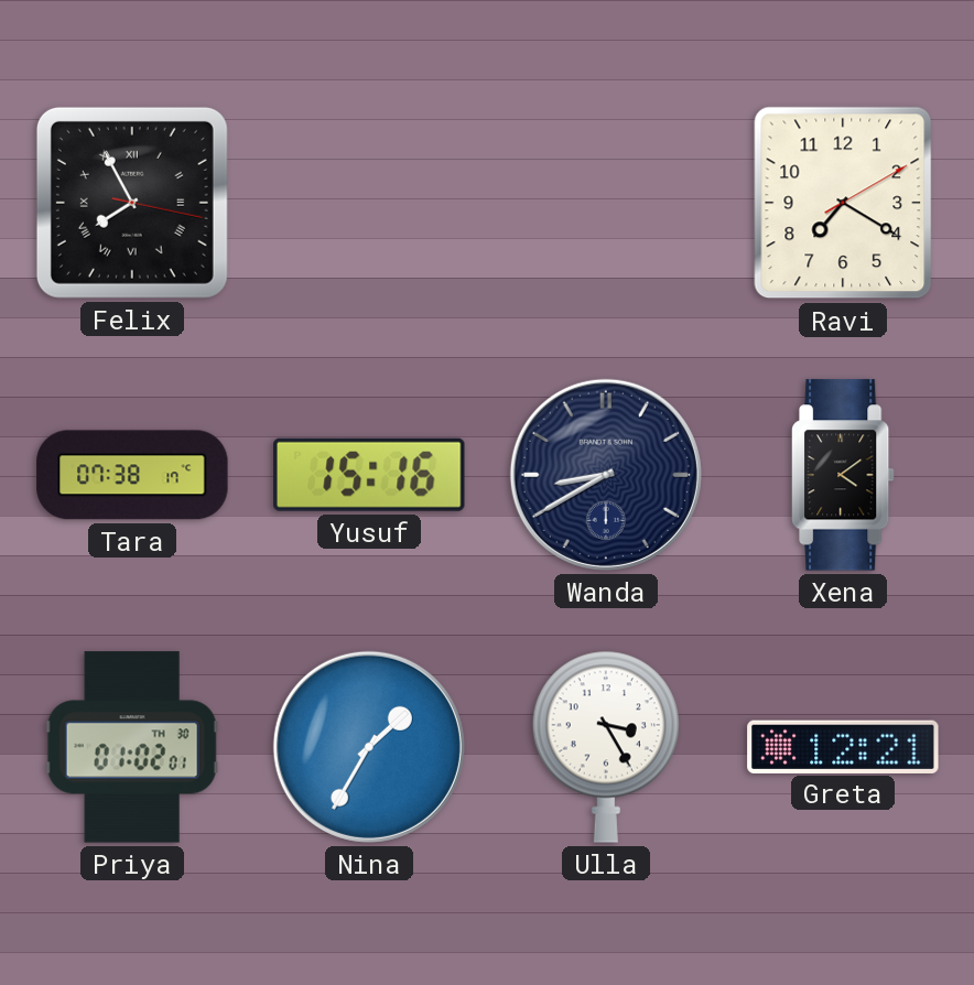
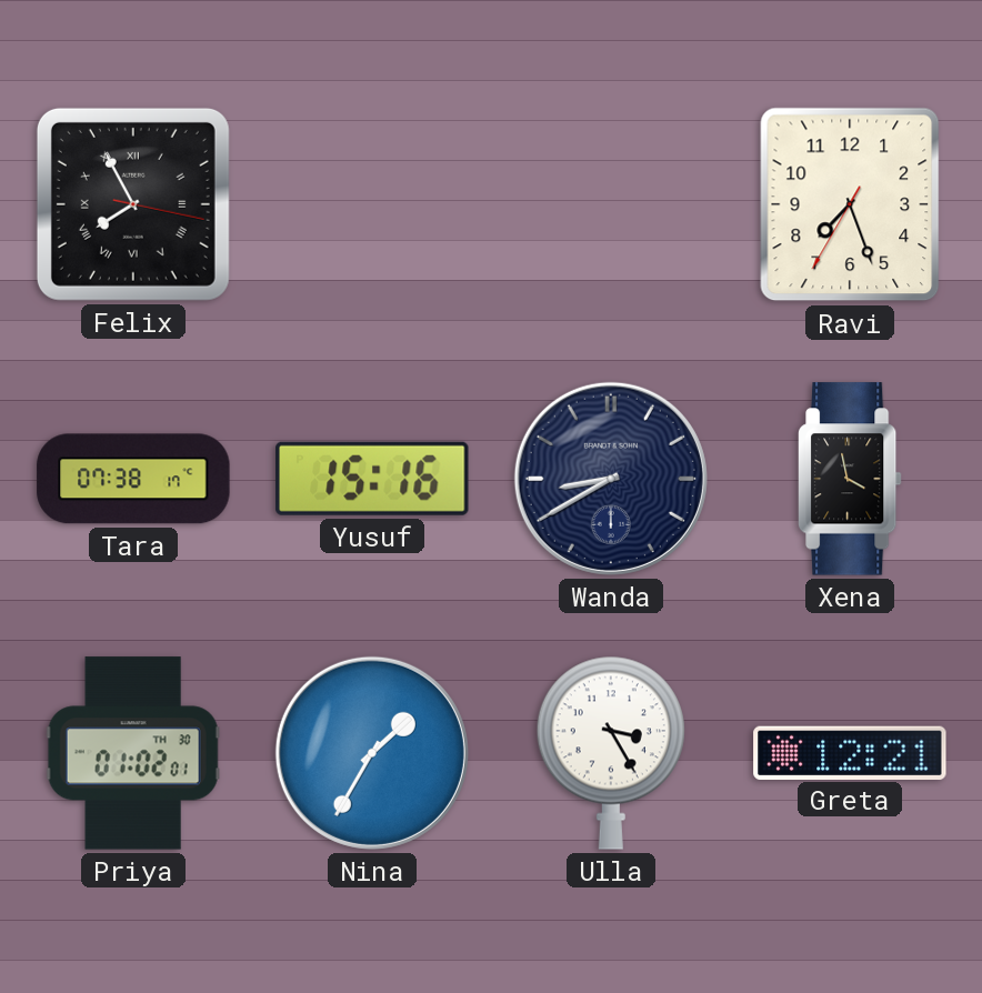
Ravi: 7:20 -> 7:26
Xena: 4:09 -> 3:58
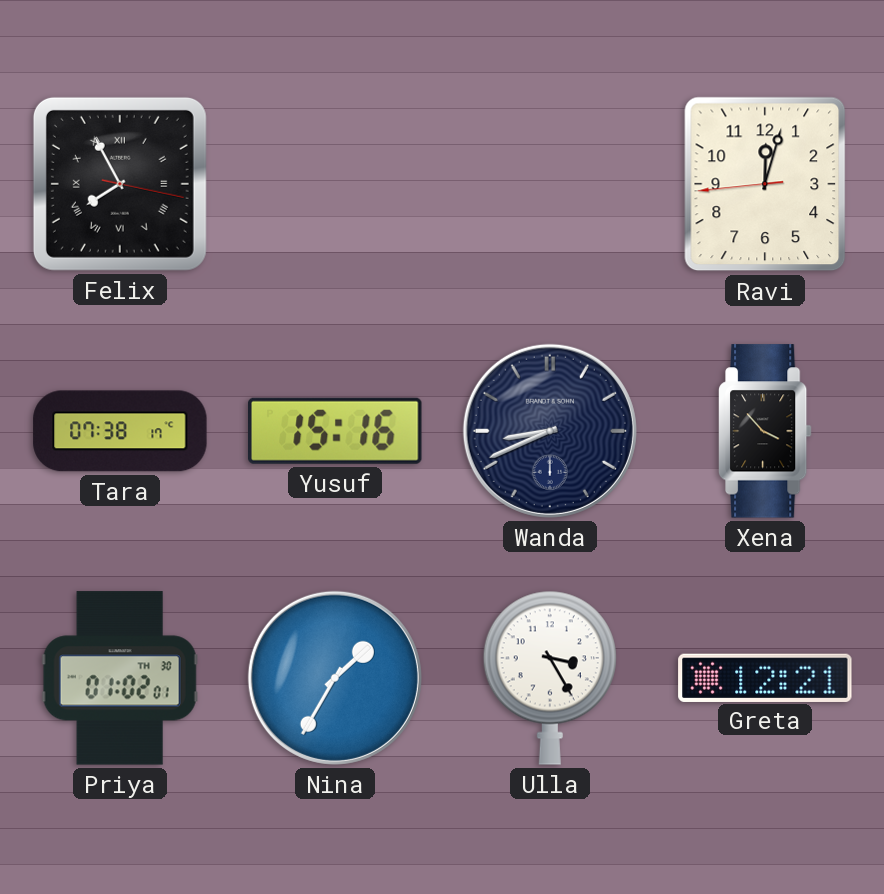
Ravi: 7:26 -> 12:02
Wanda: 8:40 -> 8:41
Xena: 3:58 -> 3:53
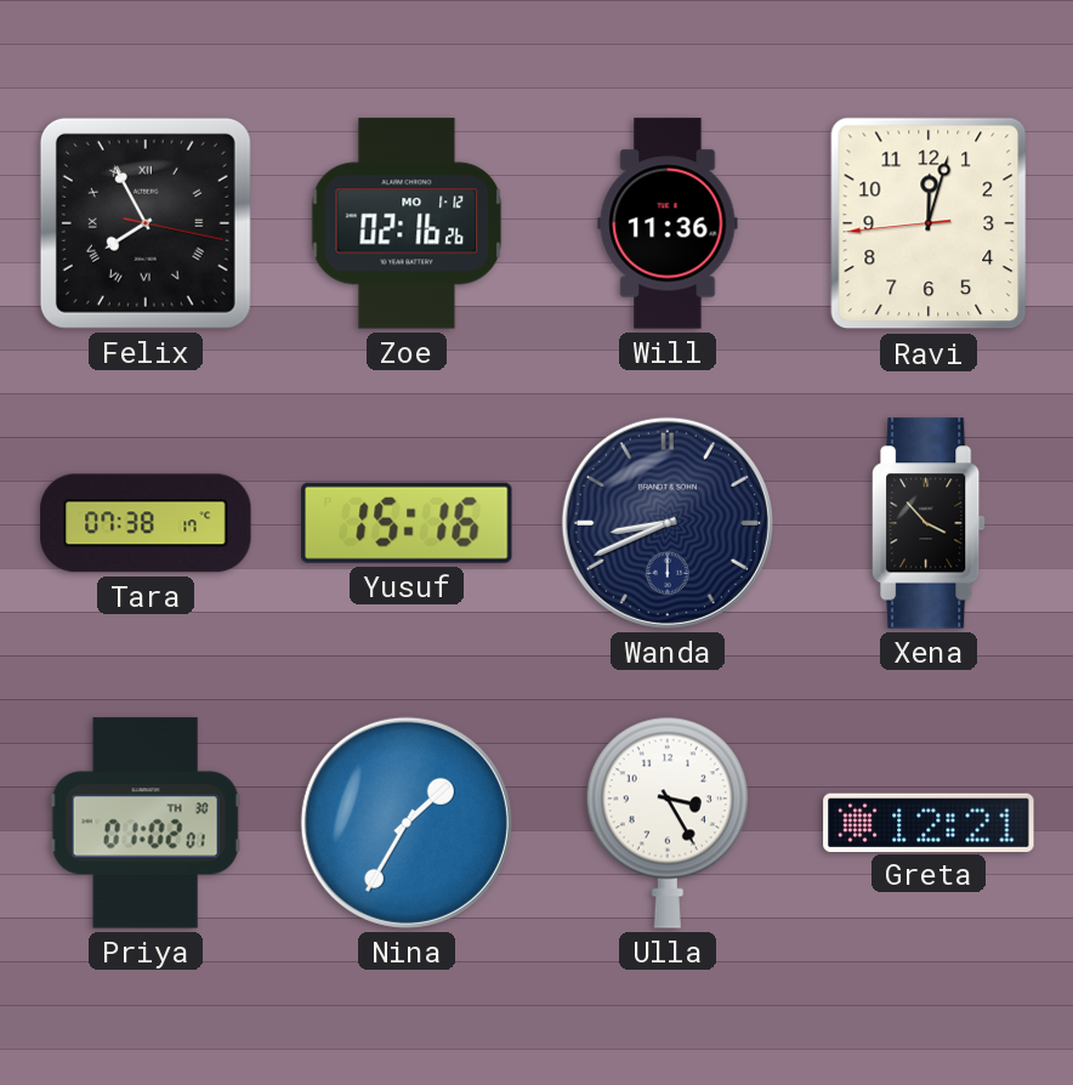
Zoe: none -> 02:16
Will: none -> 11:36
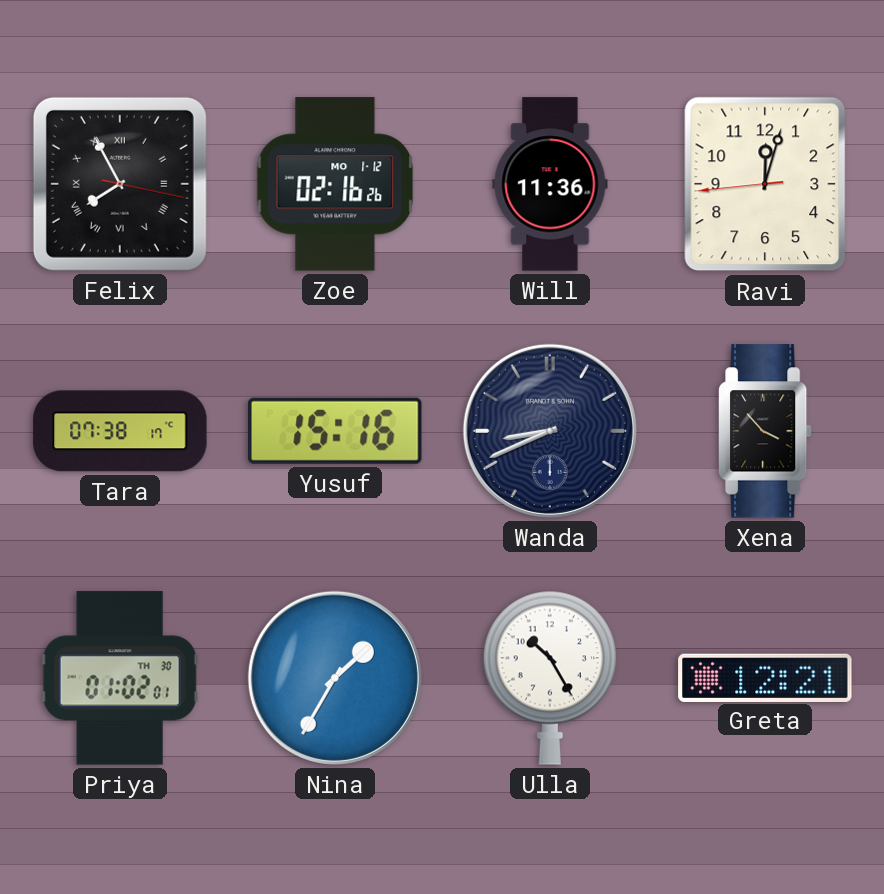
Ulla: 3:25 -> 10:25
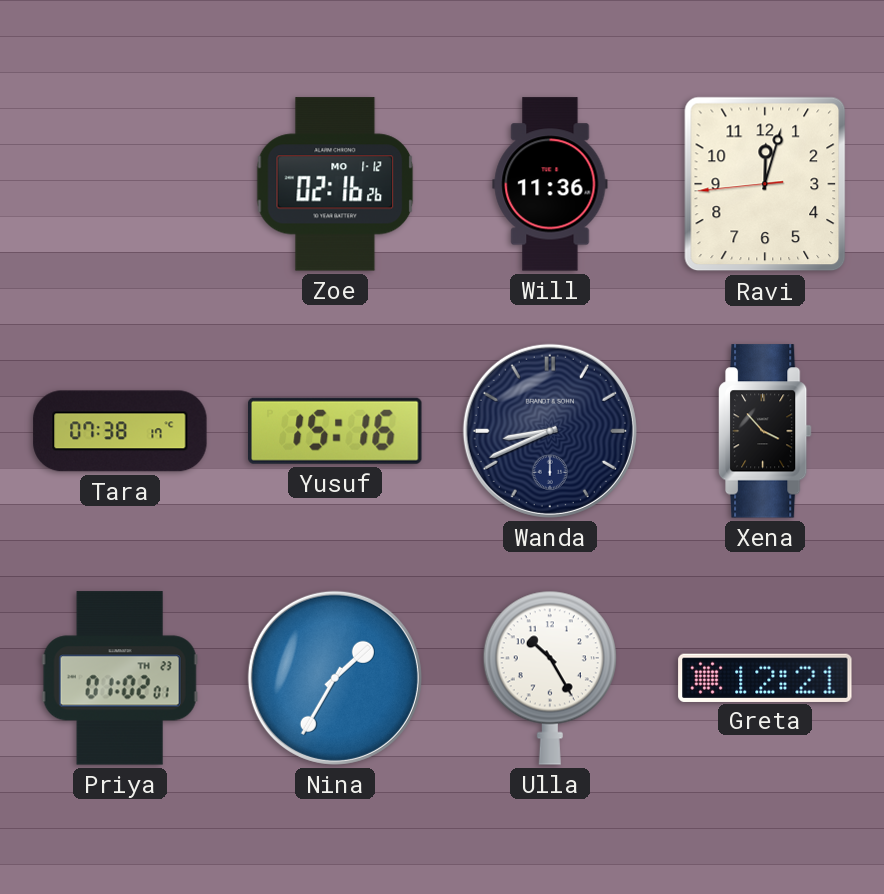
Felix: 7:55 -> none
Priya date: TH 30 -> TH 23
